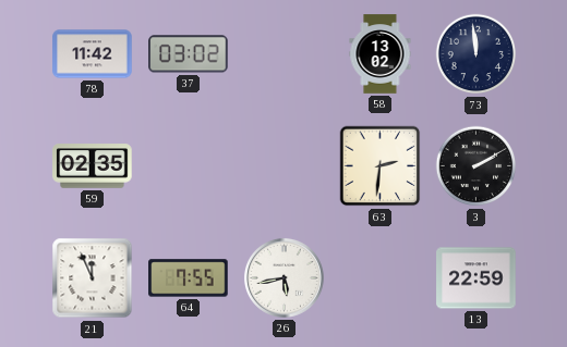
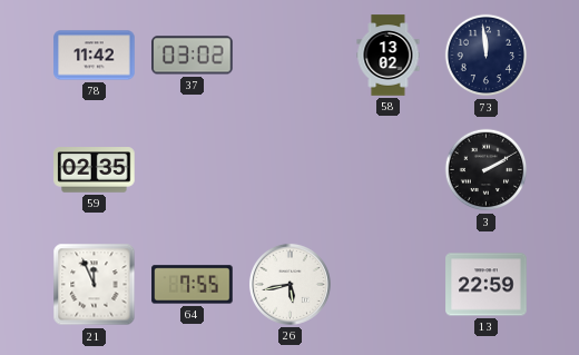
63: 2:31 -> none
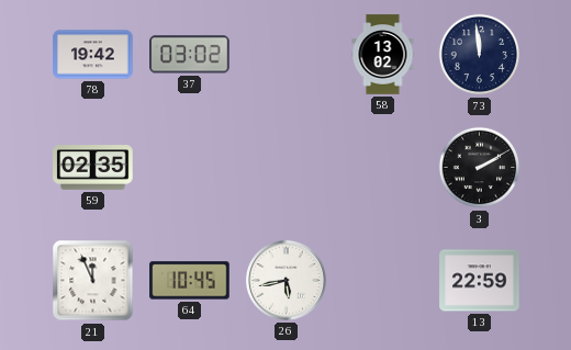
78: 11:42 -> 19:42
64: 7:55 -> 10:45
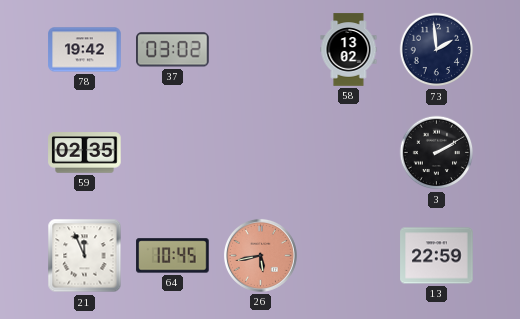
73: 11:59 -> 1:59
26 dial: white -> salmon
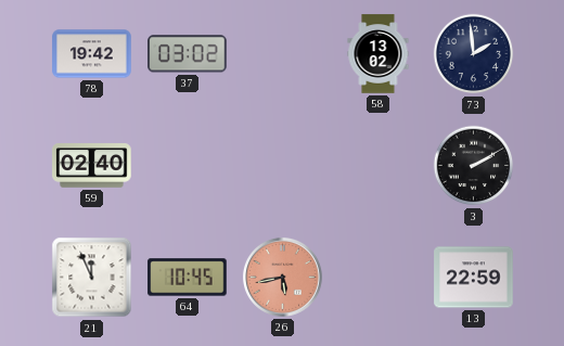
59: 02:35 -> 02:40
